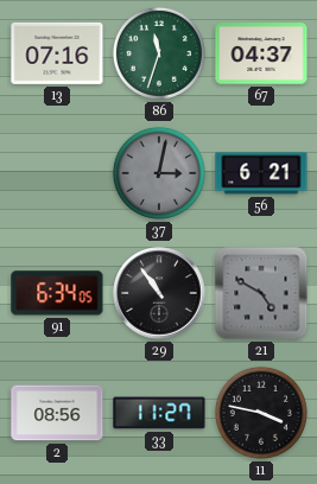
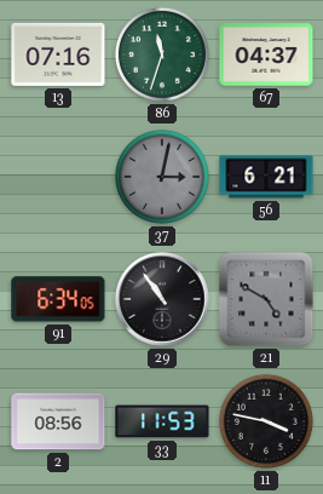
33: 11:27 -> 11:53
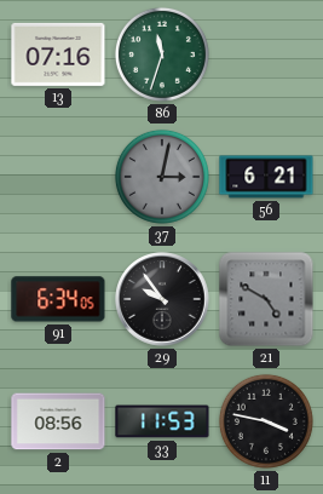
67: 04:37 -> none
29: 10:54 -> 9:54
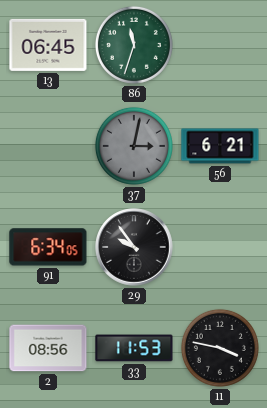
13: 07:16 -> 06:45
21: 4:50 -> none
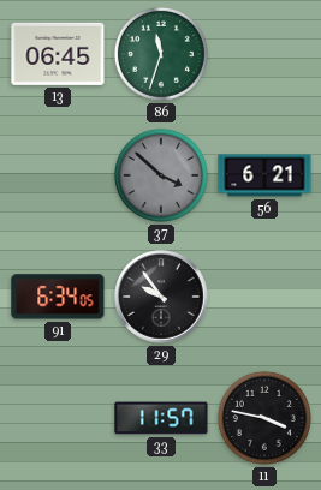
37: 3:02 -> 3:52
2: 08:56 -> none
33: 11:53 -> 11:57
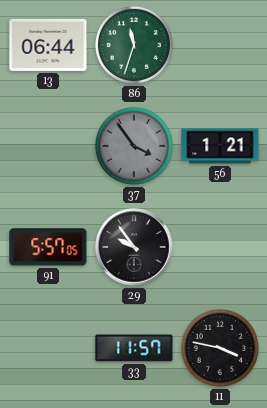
13: 06:45 -> 06:44
37: 3:52 -> 3:54
56: 6:21 -> 1:21
91: 6:34 -> 5:57
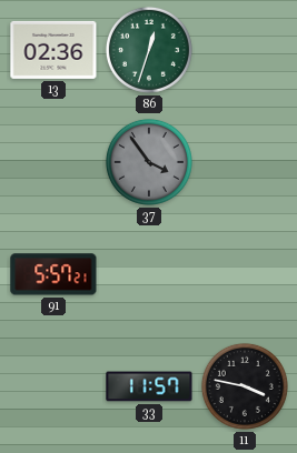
13: 06:44 -> 02:36
86: 11:33 -> 12:33
56: 1:21 -> none
91: 5:57:05 -> 5:57:21
29: 9:54 -> none
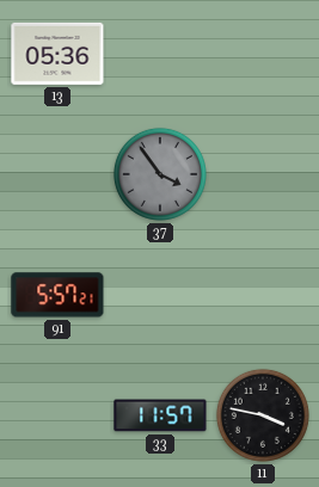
13: 02:36 -> 05:36
86: 12:33 -> none
